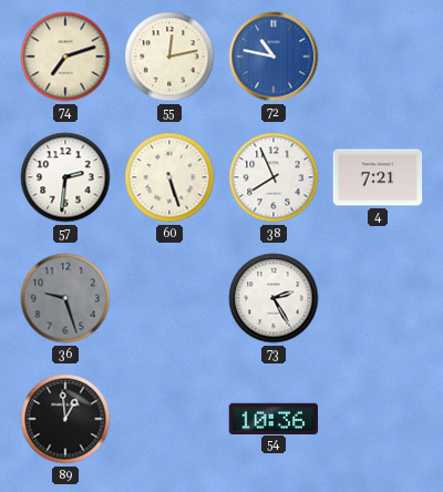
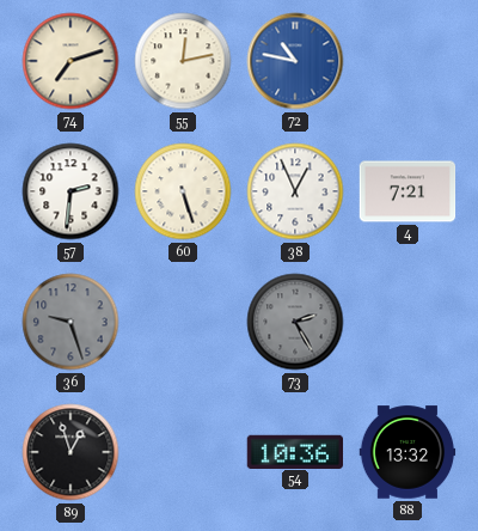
38: 7:56 -> 12:56
73 dial: white -> grey
89: 12:59 -> 12:57
88: none -> 13:32
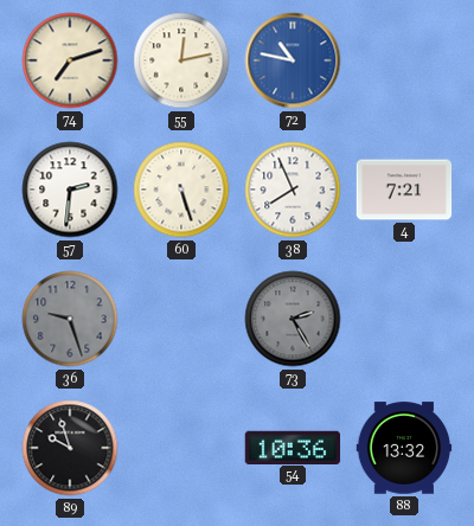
38: 12:56 -> 7:56
89: 12:57 -> 9:57
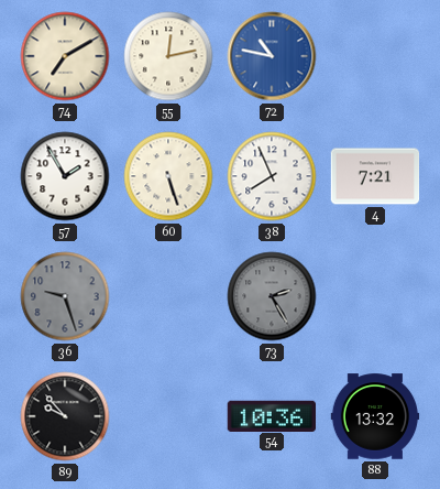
74: 7:12 -> 7:10
57: 2:31 -> 1:55
89: 9:57 -> 9:53
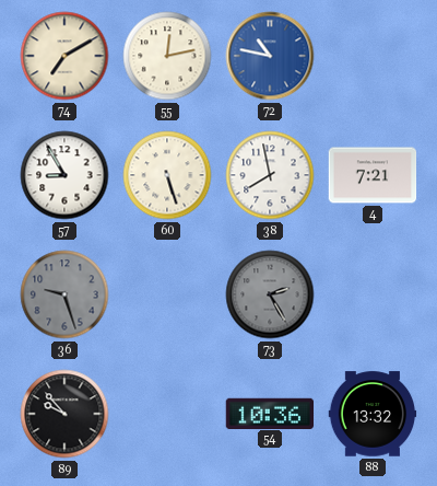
57: 1:55 -> 8:55
38: 7:56 -> 7:58
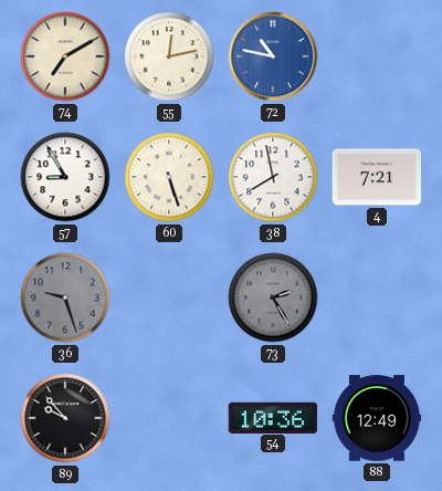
88: 13:32 -> 12:49
